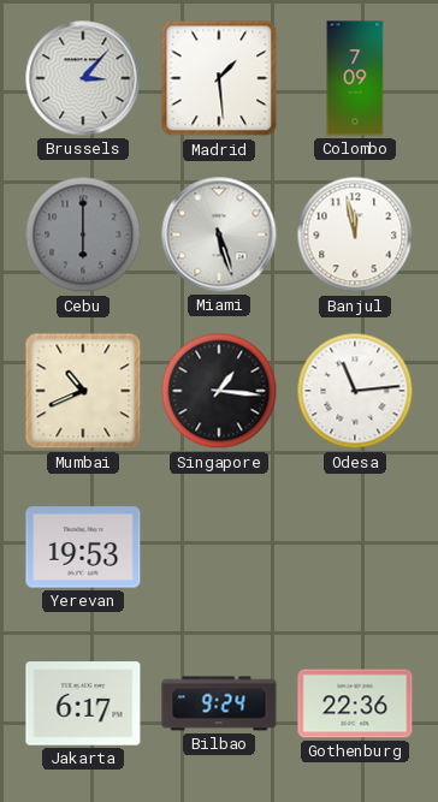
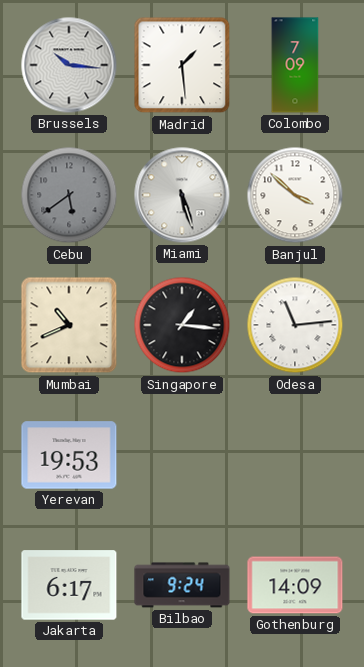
Brussels: 3:07 -> 10:16
Cebu: 6:00 -> 5:39
Banjul: 11:58 -> 3:52
Gothenburg: 22:36 -> 14:09
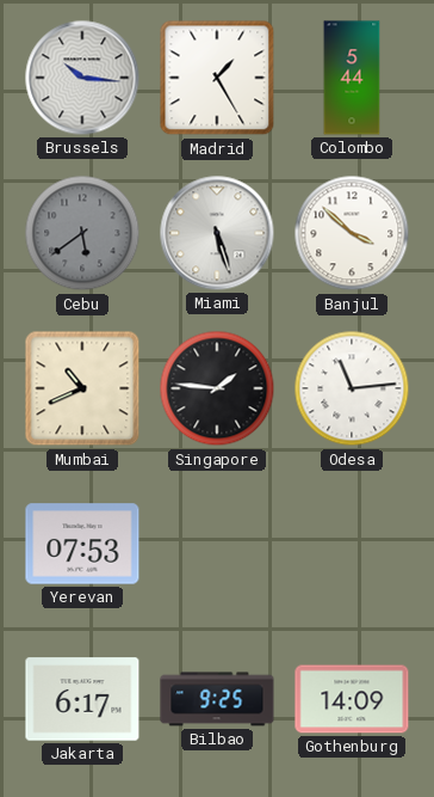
Madrid: 1:29 -> 1:25
Colombo: 7:09 -> 5:44
Singapore: 1:16 -> 1:46
Yerevan: 19:53 -> 07:53
Bilbao: 9:24 -> 9:25
